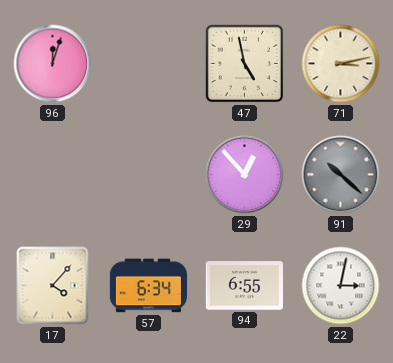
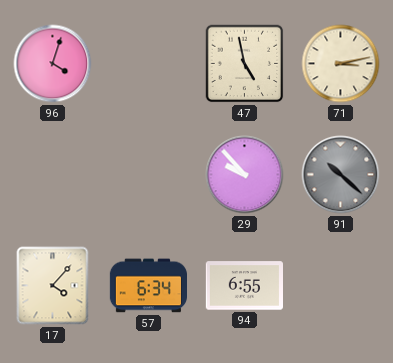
96: 12:03 -> 4:03
29: 12:53 -> 9:53
22: 3:02 -> none
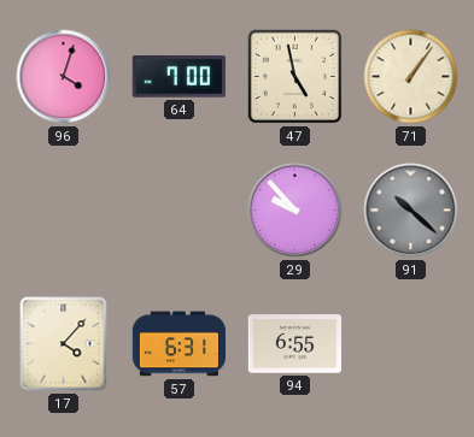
64: none -> 7:00
71: 3:13 -> 1:06
57: 6:34 -> 6:31
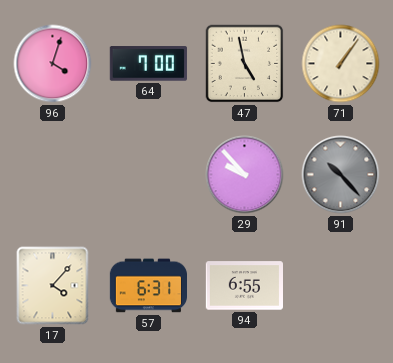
91: 10:22 -> 10:23
